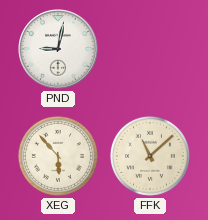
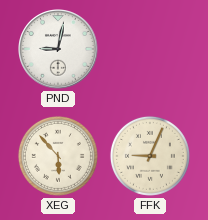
FFK: 11:08 -> 9:04
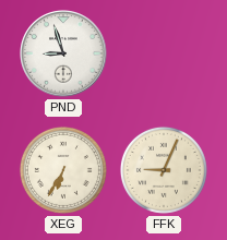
PND: 9:02 -> 8:57
XEG: 5:53 -> 6:35
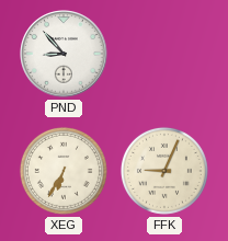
PND: 8:57 -> 8:53
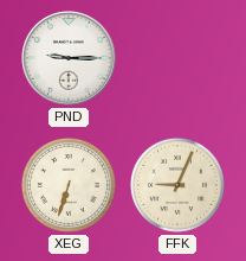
PND: 8:53 -> 9:15
XEG: 6:35 -> 6:33
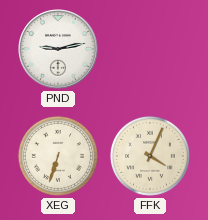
PND: 9:15 -> 9:13
FFK: 9:04 -> 4:04
